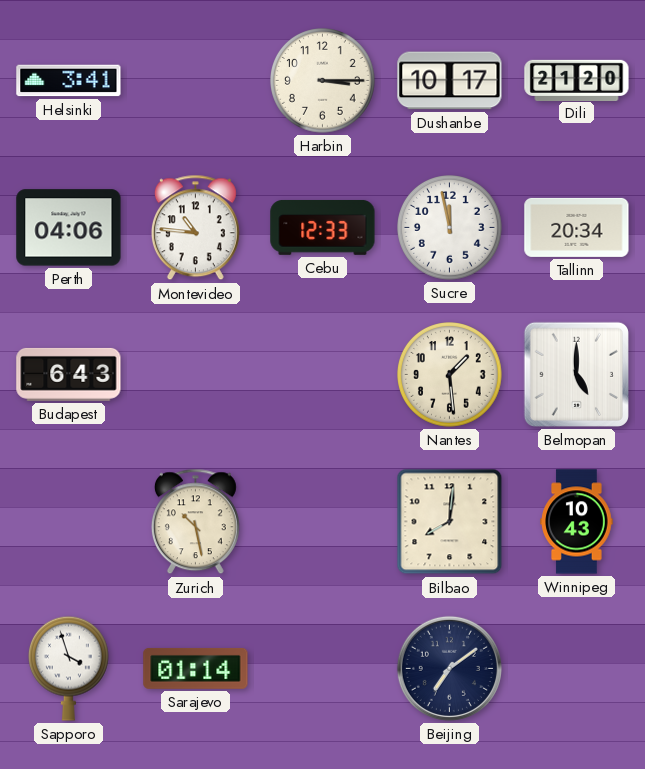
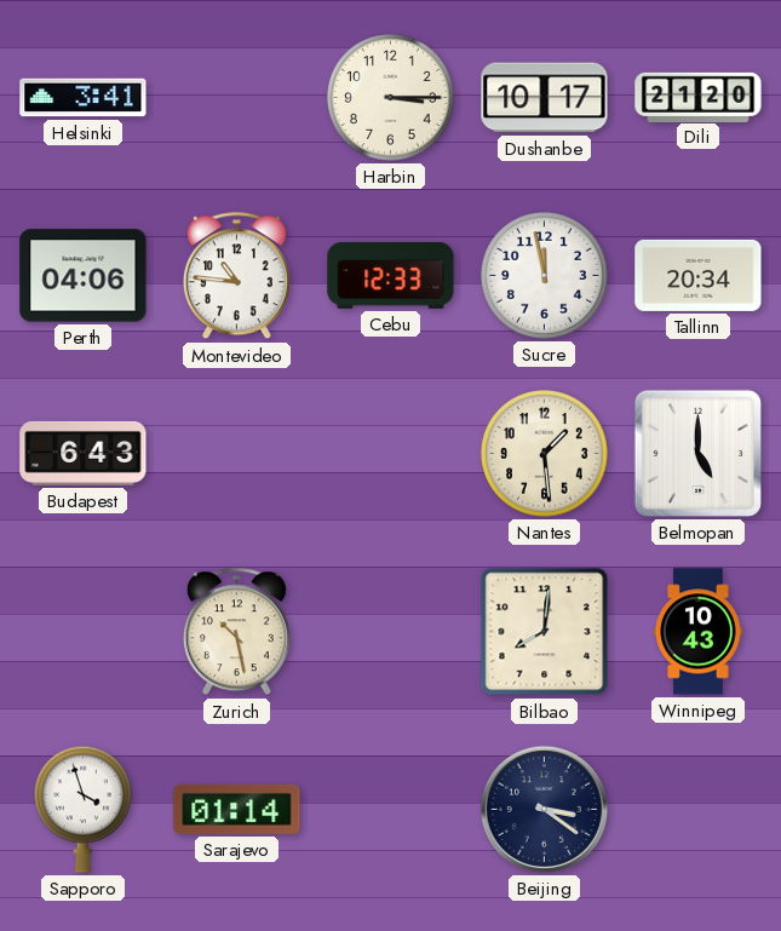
Beijing: 7:09 -> 3:21
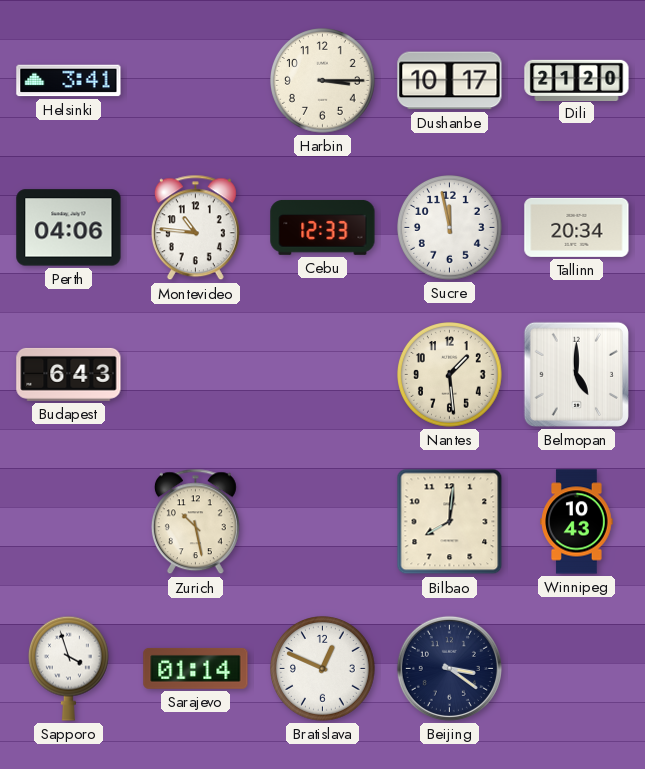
Bratislava: none -> 12:49
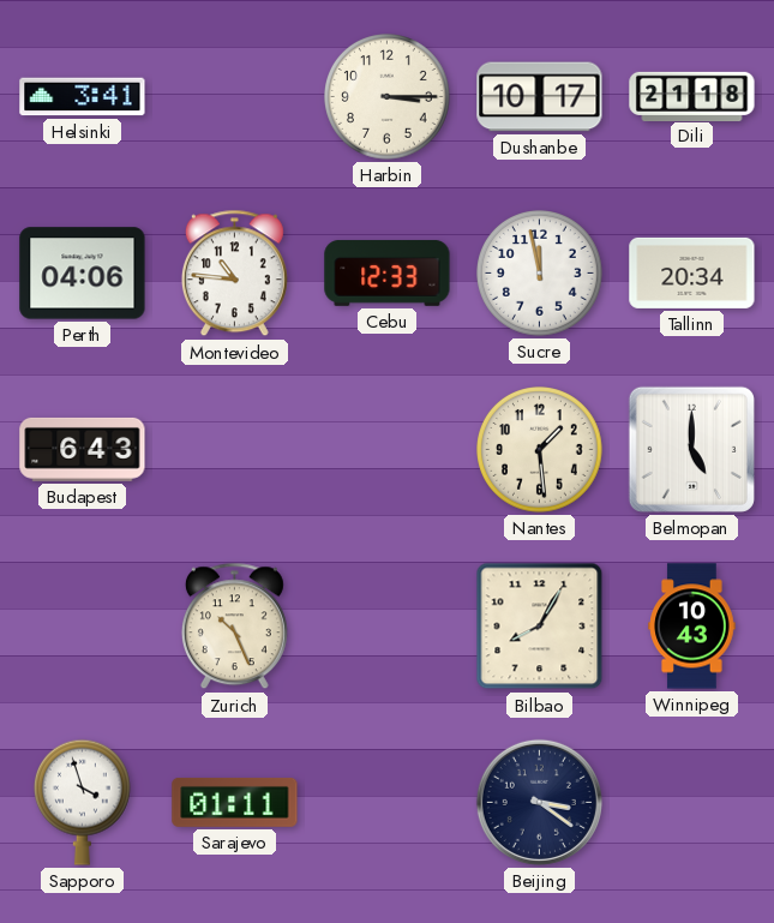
Dili: 21:20 -> 21:18
Zurich: 10:28 -> 10:26
Bilbao: 8:01 -> 8:05
Sarajevo: 01:14 -> 01:11
Bratislava: 12:49 -> none
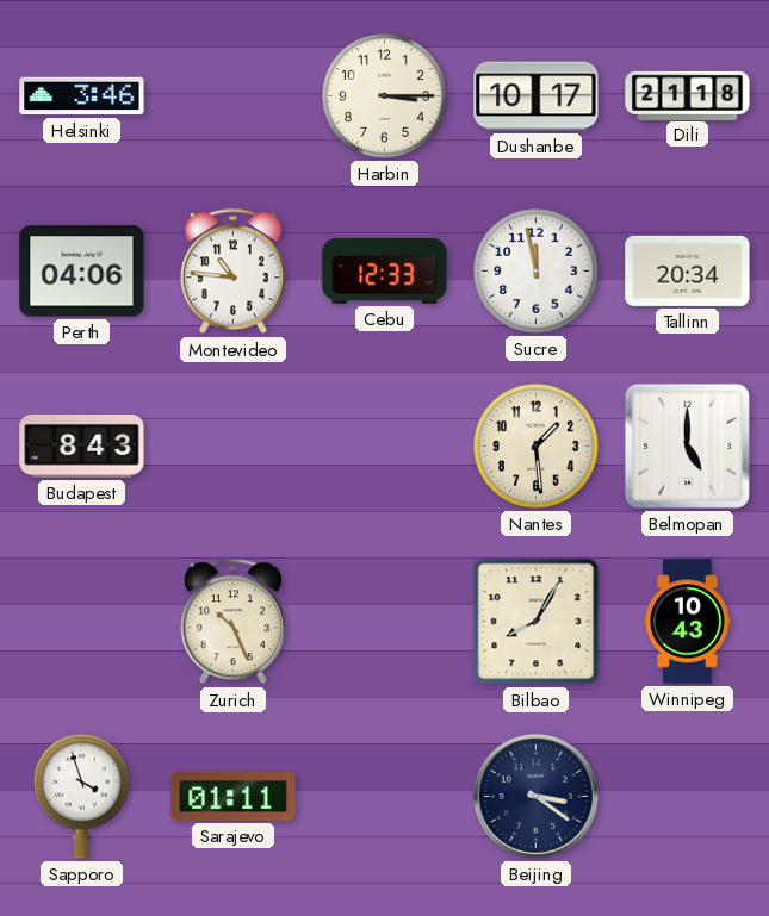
Helsinki: 3:41 -> 3:46
Budapest: 6:43 -> 8:43
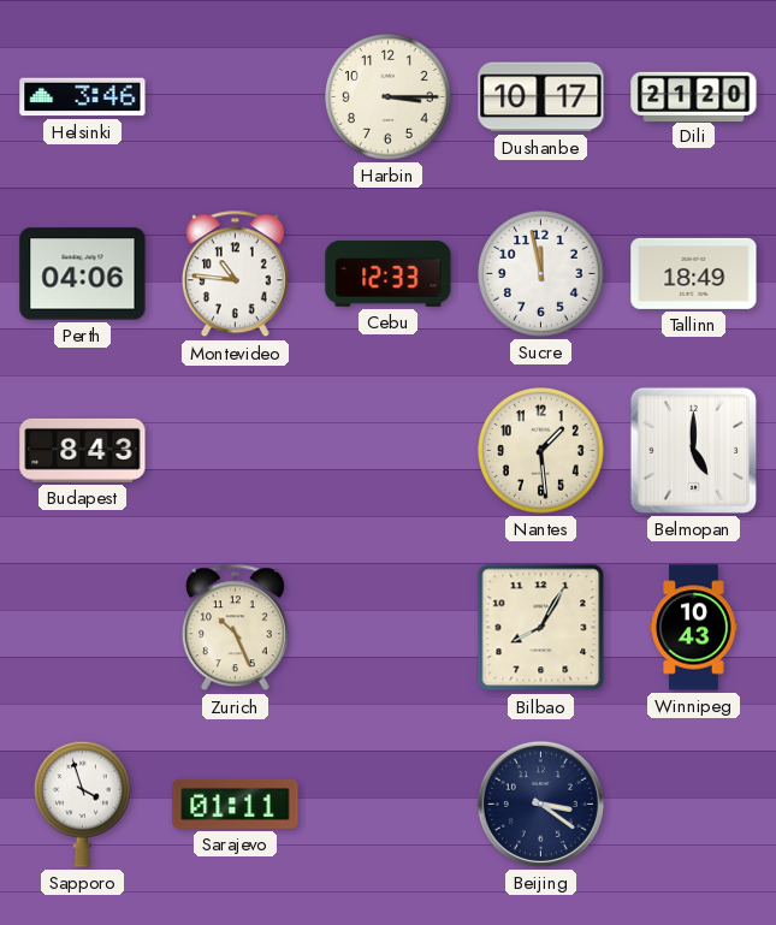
Dili: 21:18 -> 21:20
Tallinn: 20:34 -> 18:49
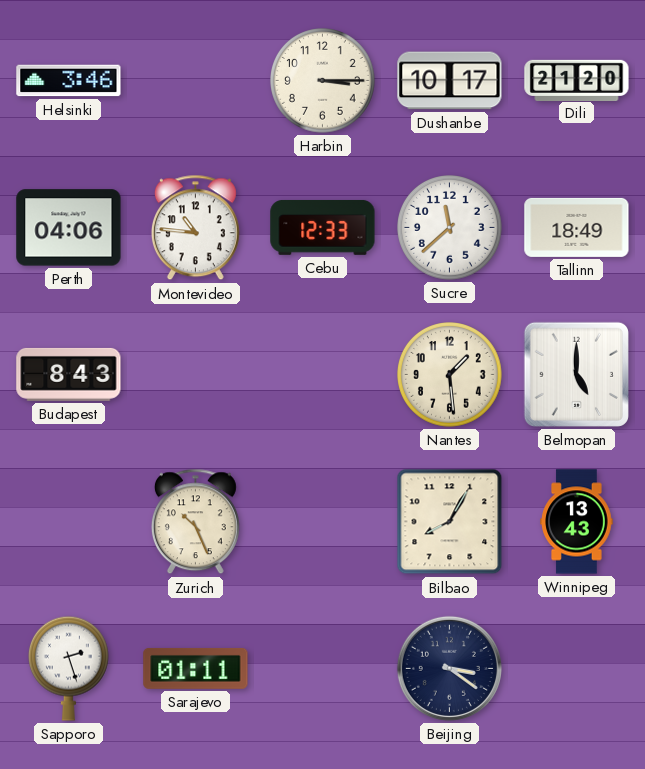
Sucre: 11:58 -> 11:38
Winnipeg: 10:43 -> 13:43
Sapporo: 3:57 -> 2:27
